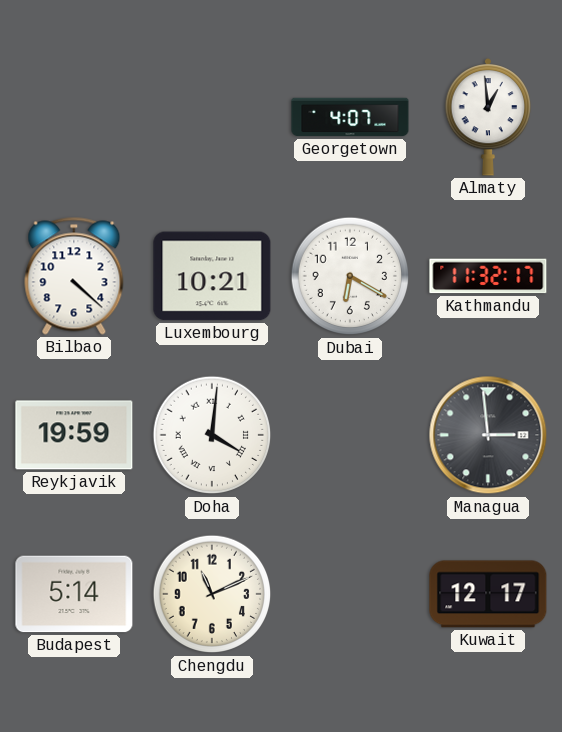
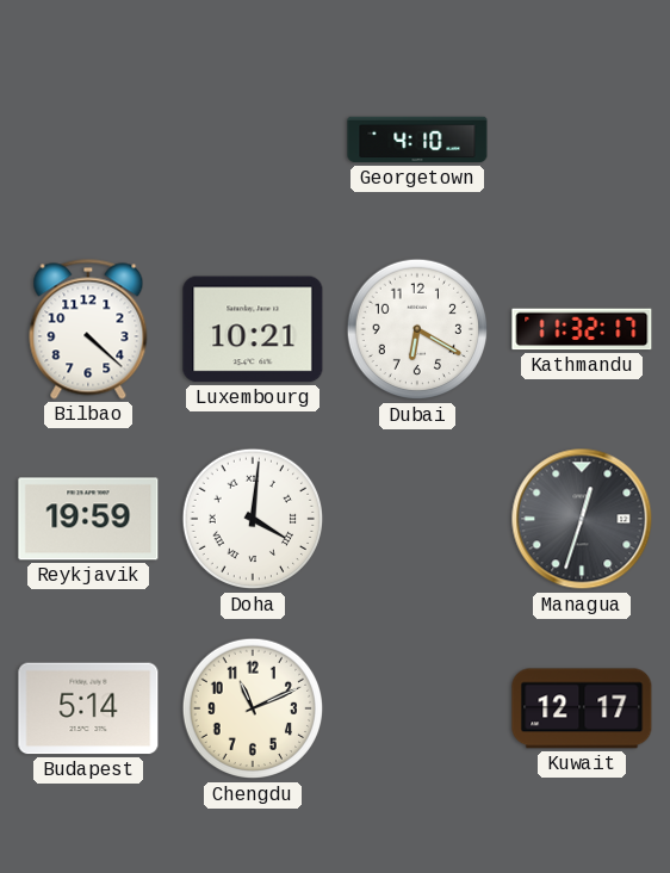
Georgetown: 4:07 -> 4:10
Almaty: 12:59 -> none
Managua: 2:59 -> 12:33
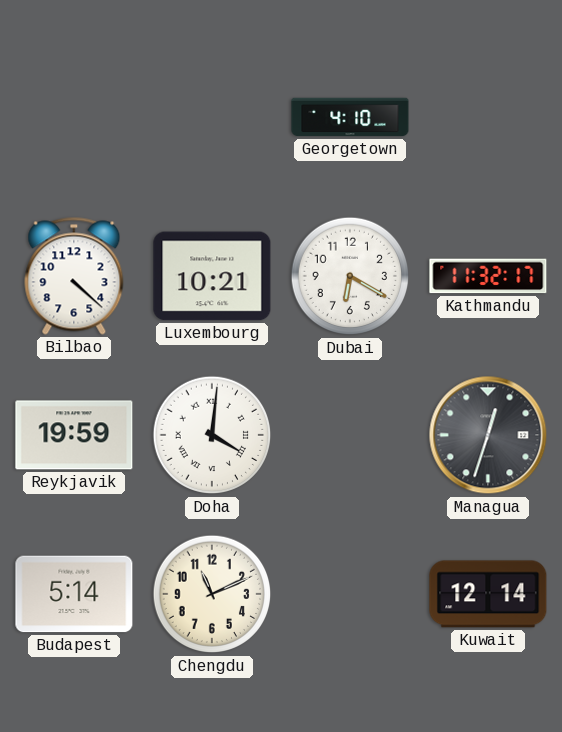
Kuwait: 12:17 -> 12:14
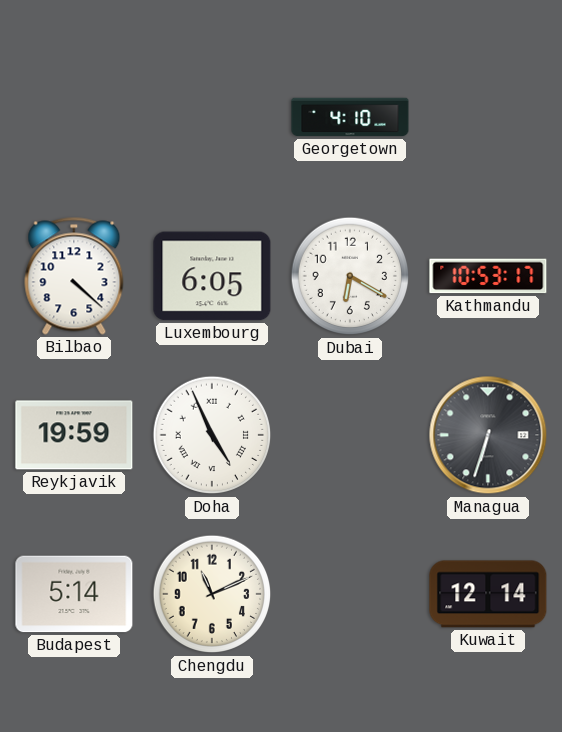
Luxembourg: 10:21 -> 6:05
Kathmandu: 11:32 -> 10:53
Doha: 4:01 -> 4:56
Managua: 12:33 -> 6:33
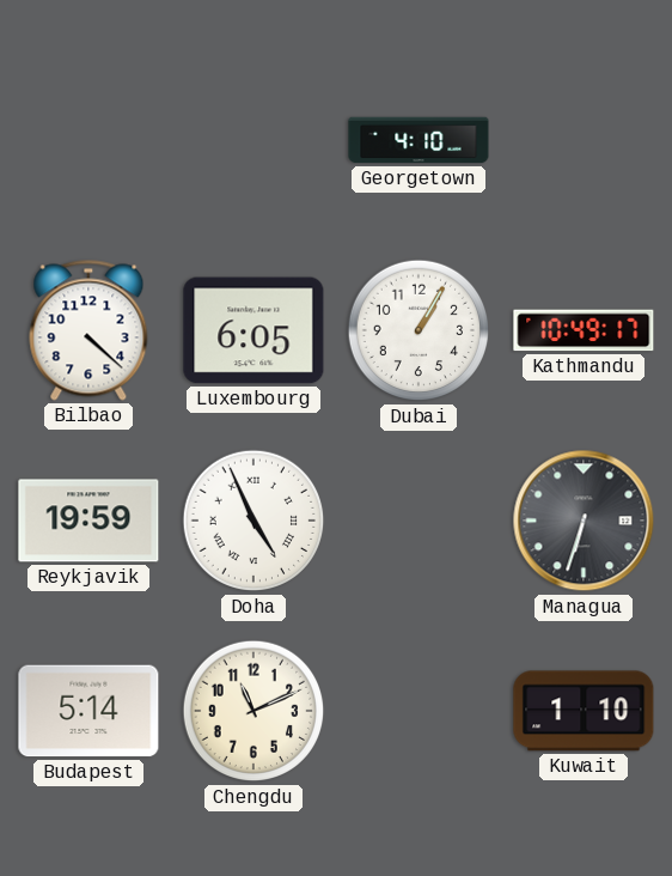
Dubai: 6:20 -> 1:05
Kathmandu: 10:53 -> 10:49
Kuwait: 12:14 -> 1:10
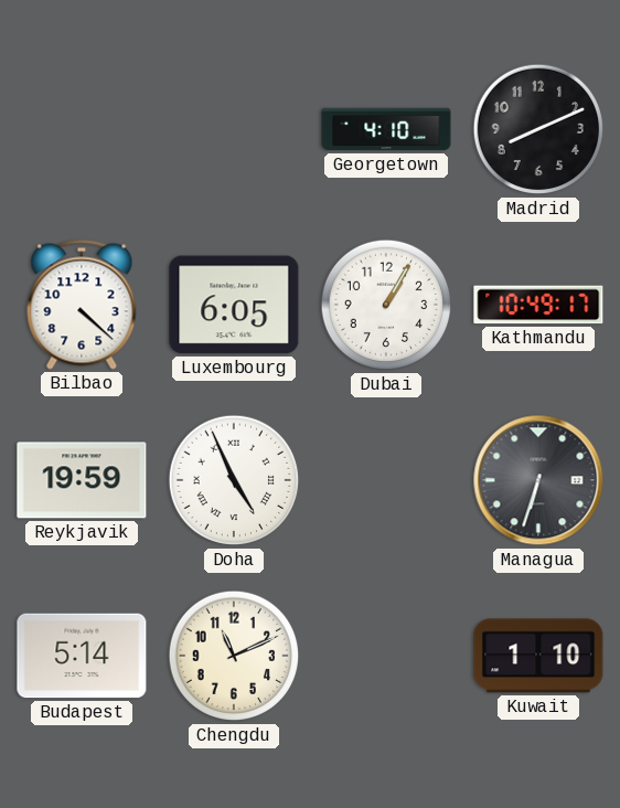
Madrid: none -> 8:11
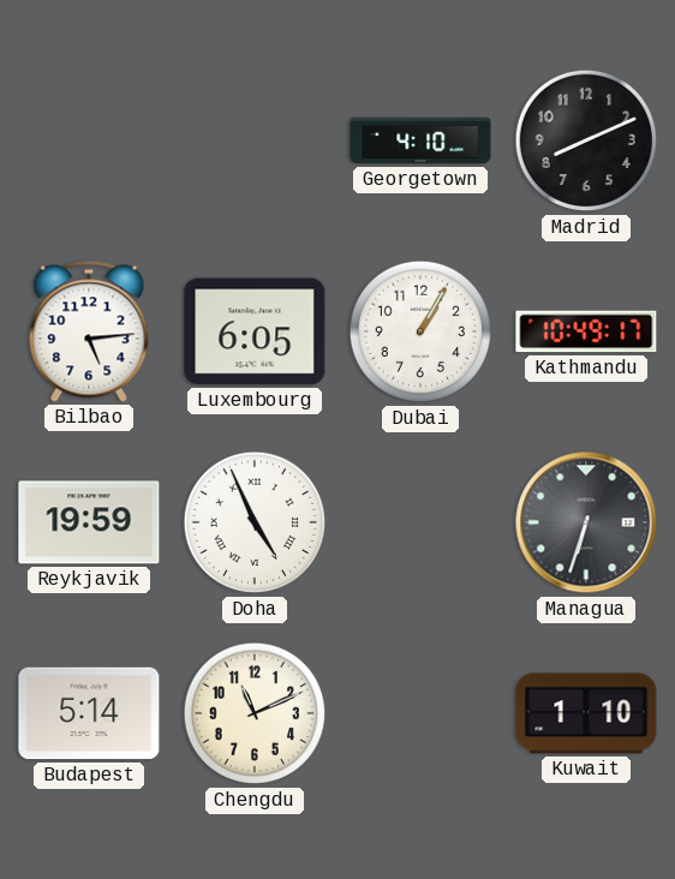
Bilbao: 4:22 -> 5:14
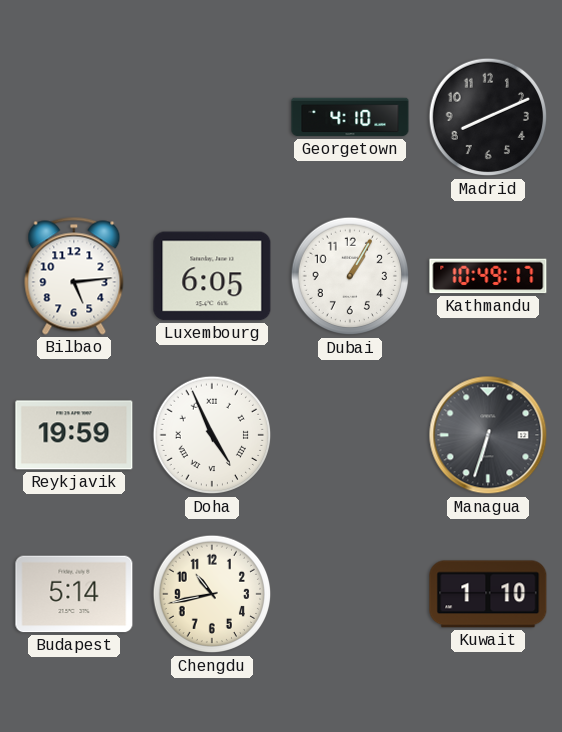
Chengdu: 11:11 -> 10:43
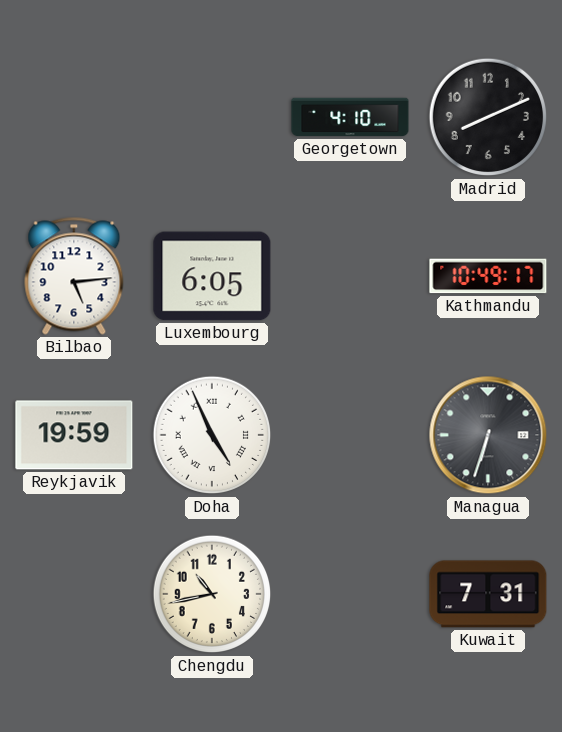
Dubai: 1:05 -> none
Budapest: 5:14 -> none
Kuwait: 1:10 -> 7:31
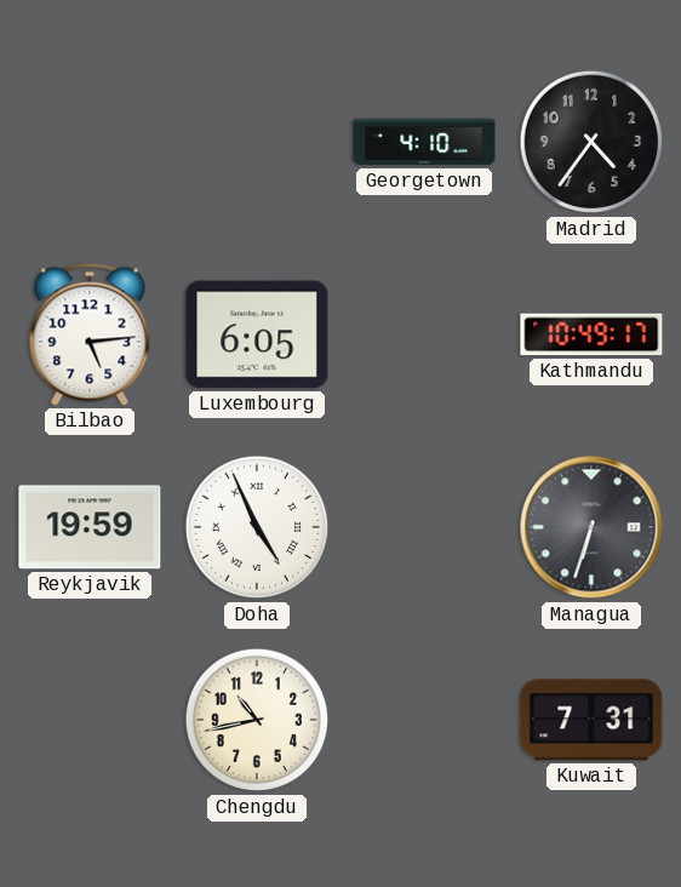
Madrid: 8:11 -> 4:36
